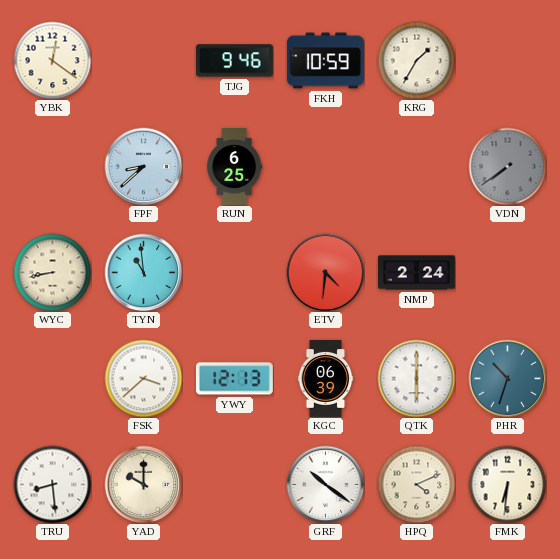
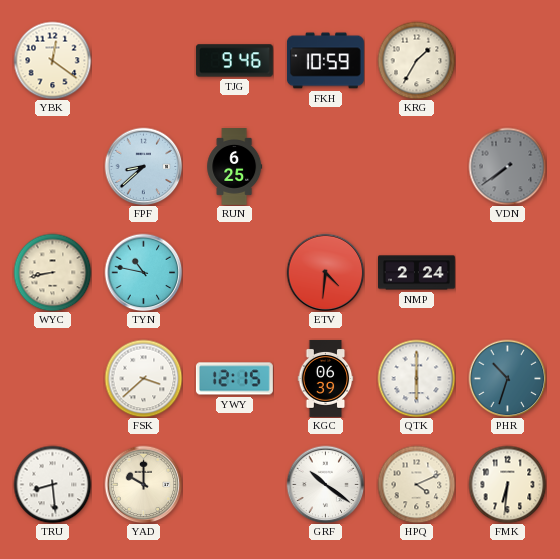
TYN: 10:59 -> 10:47
YWY: 12:13 -> 12:15
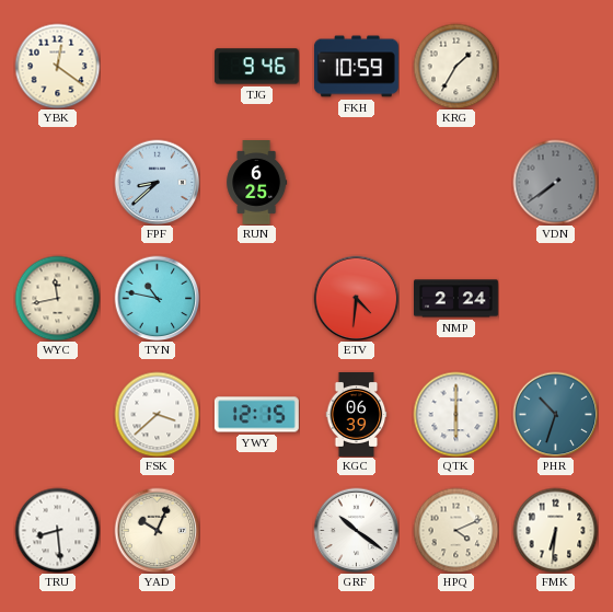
WYC: 8:43 -> 11:43
YAD: 10:00 -> 10:04
